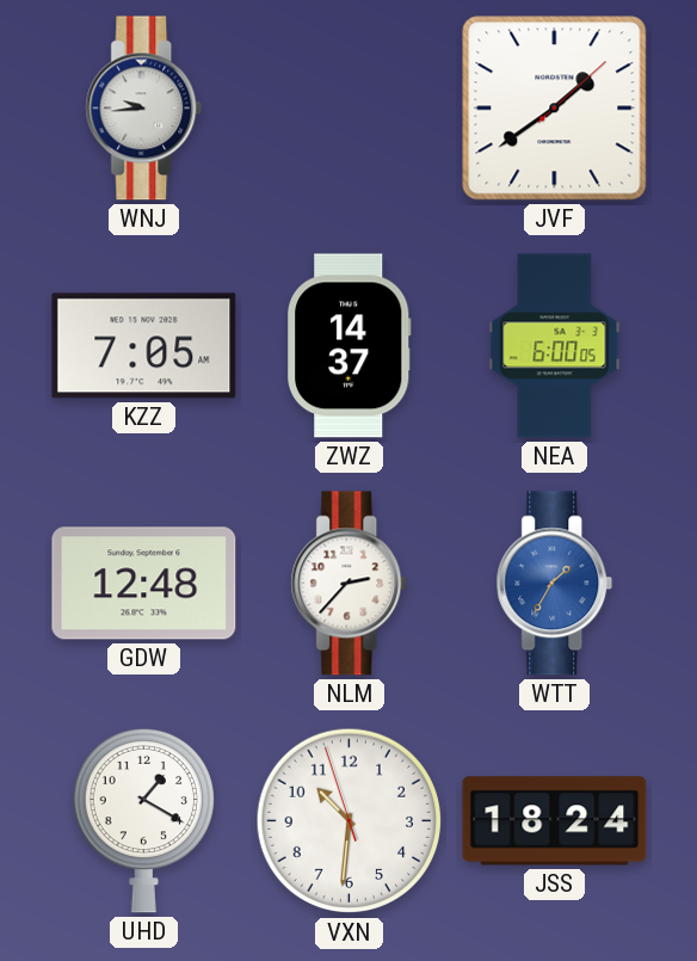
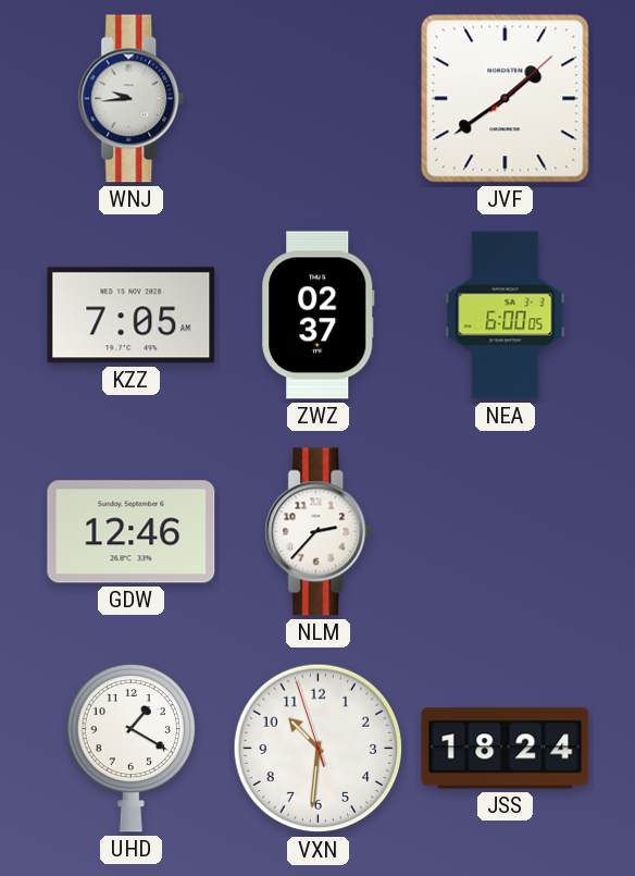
ZWZ: 14:37 -> 02:37
GDW: 12:48 -> 12:46
WTT: 1:35 -> none
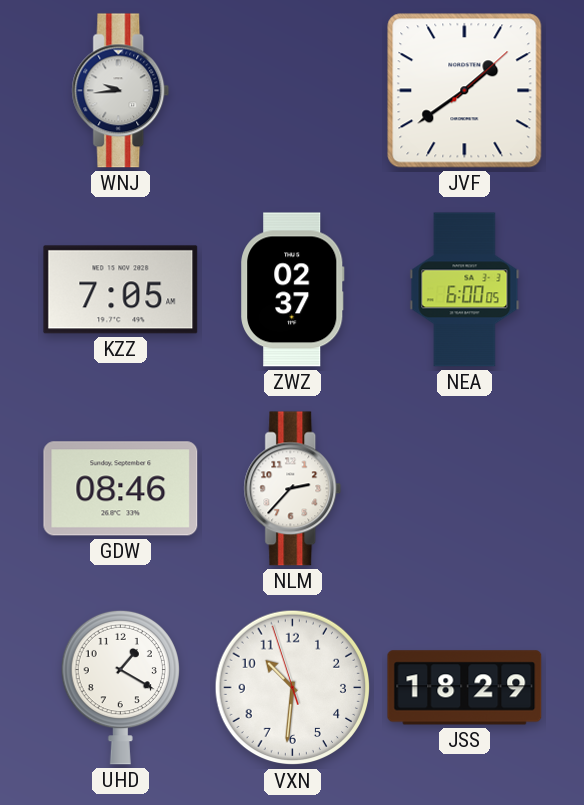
GDW: 12:46 -> 08:46
JSS: 18:24 -> 18:29
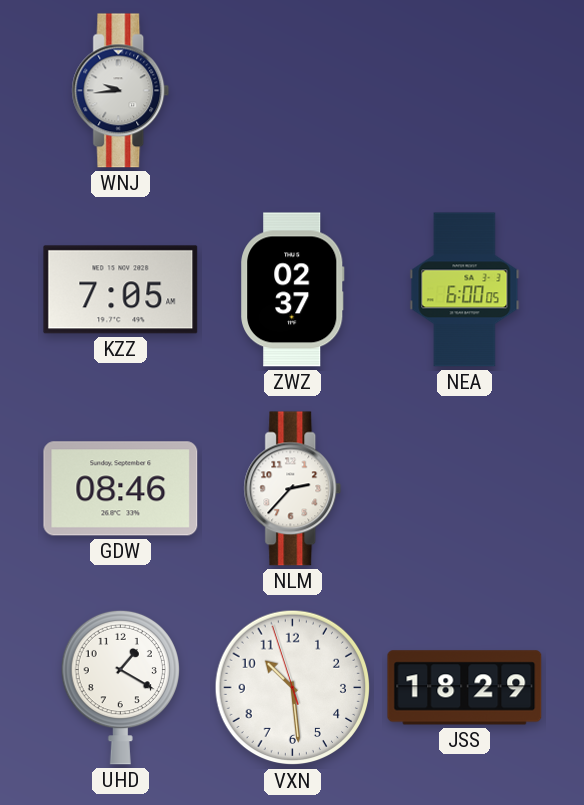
JVF: 1:39 -> none
VXN: 10:30 -> 10:28
